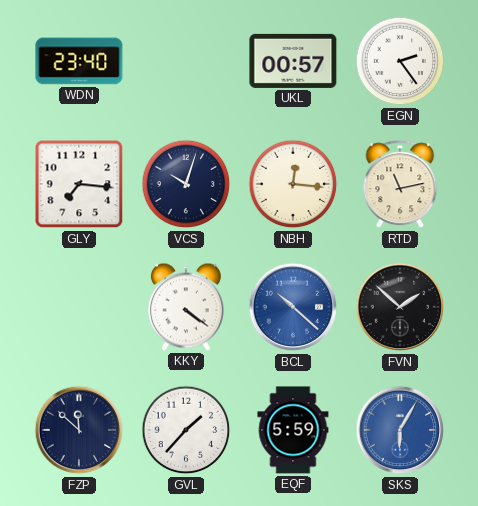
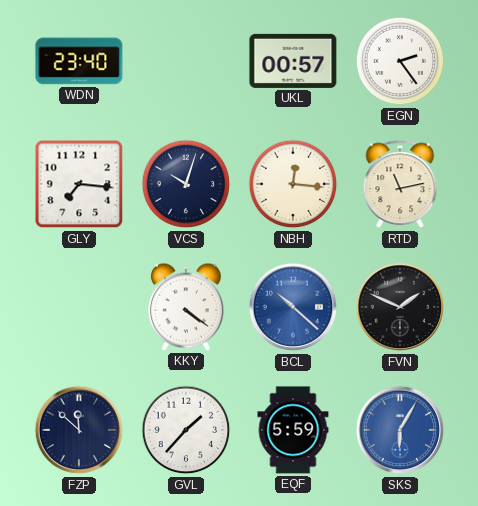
FVN: 1:52 -> 1:49
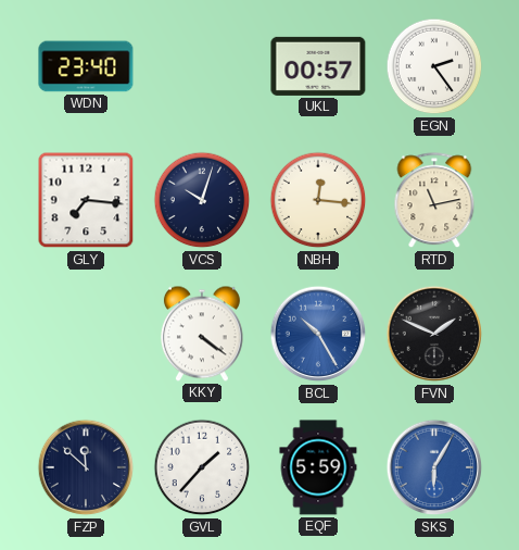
BCL: 10:22 -> 10:25
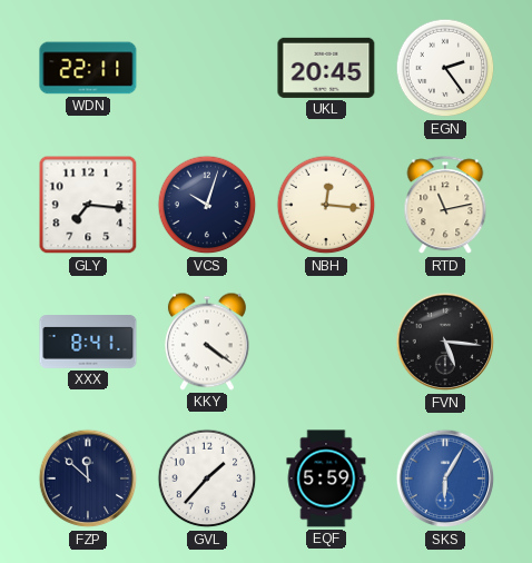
WDN: 23:40 -> 22:11
UKL: 00:57 -> 20:45
XXX: none -> 8:41
BCL: 10:25 -> none
FVN: 1:49 -> 5:16
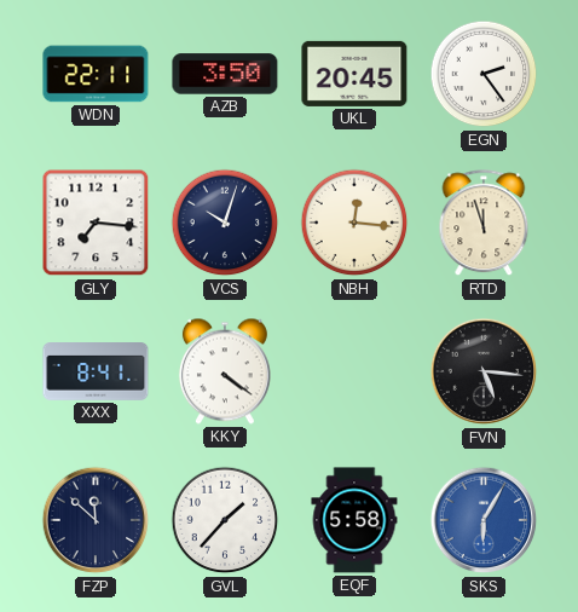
AZB: none -> 3:50
RTD: 11:13 -> 11:57
EQF: 5:59 -> 5:58
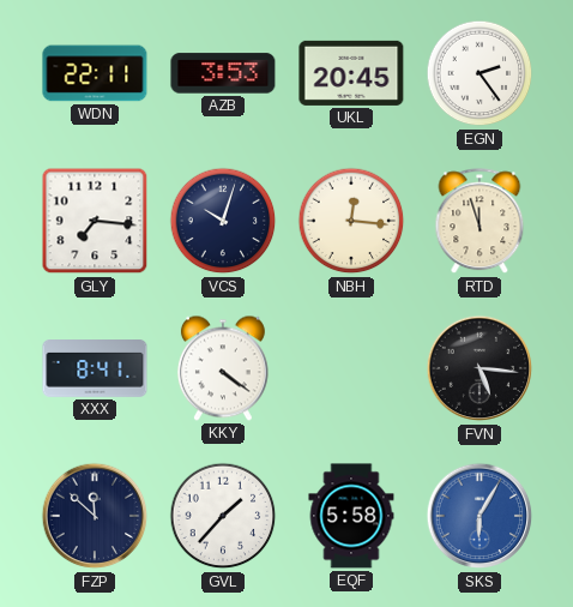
AZB: 3:50 -> 3:53
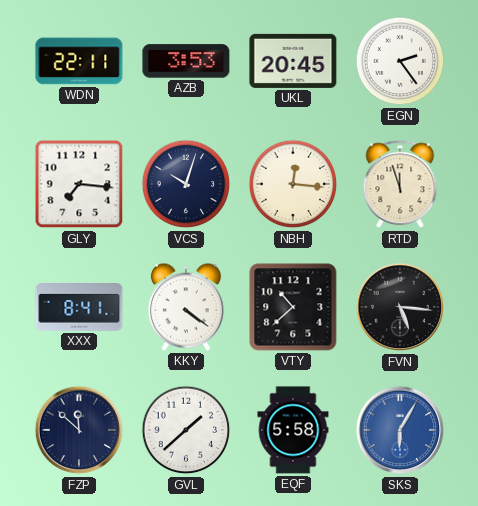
VTY: none -> 10:38
GVL: 1:37 -> 1:38
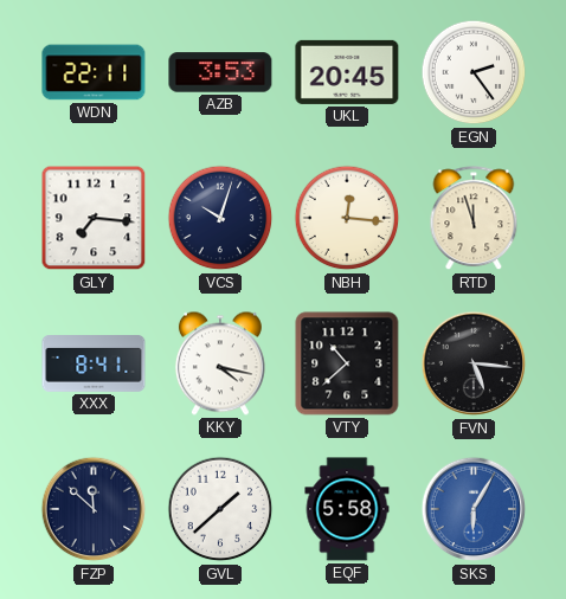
KKY: 4:21 -> 4:17
